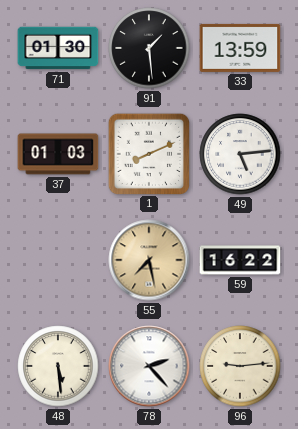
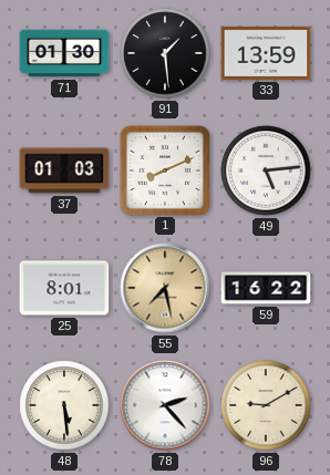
25: none -> 8:01
96: 9:14 -> 9:10
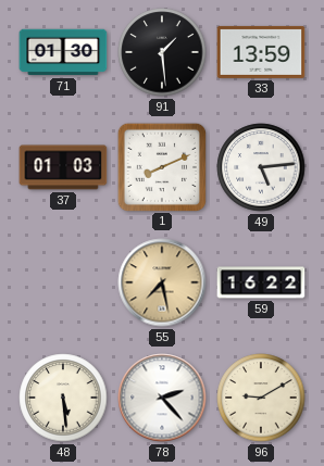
25: 8:01 -> none
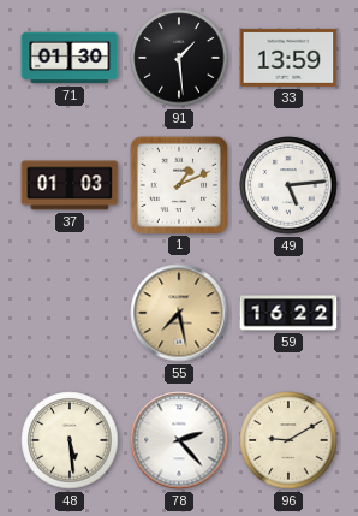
1: 8:11 -> 1:11
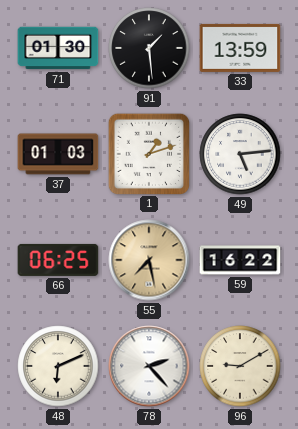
1: 1:11 -> 1:12
66: none -> 06:25
48: 5:29 -> 6:11
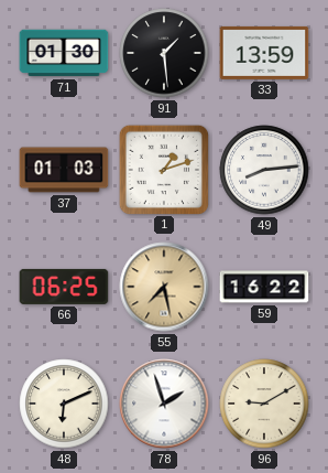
49: 5:14 -> 8:14
78: 2:23 -> 1:57
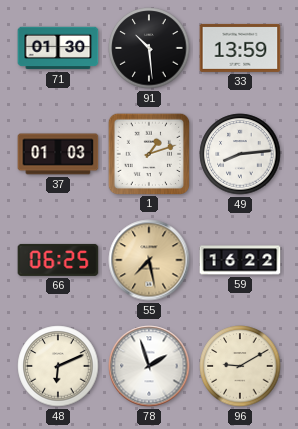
91: 1:29 -> 10:29
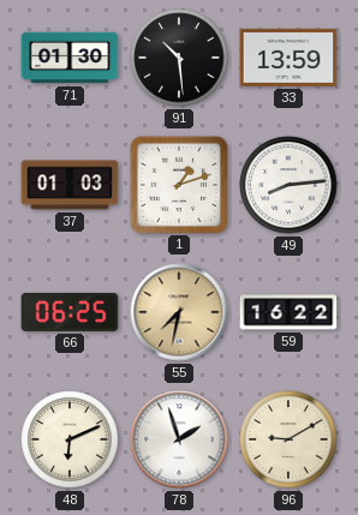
55: 7:28 -> 7:32
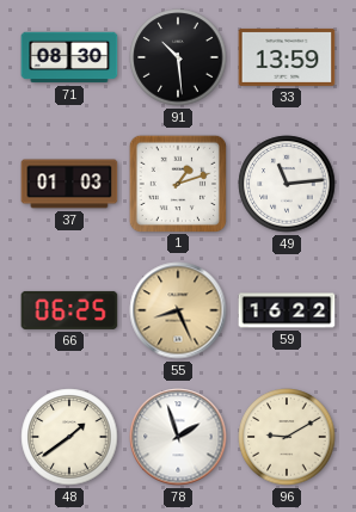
71: 01:30 -> 08:30
49: 8:14 -> 11:14
55: 7:32 -> 8:26
48: 6:11 -> 1:39
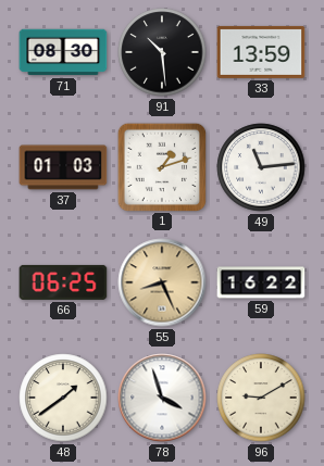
78: 1:57 -> 3:57
